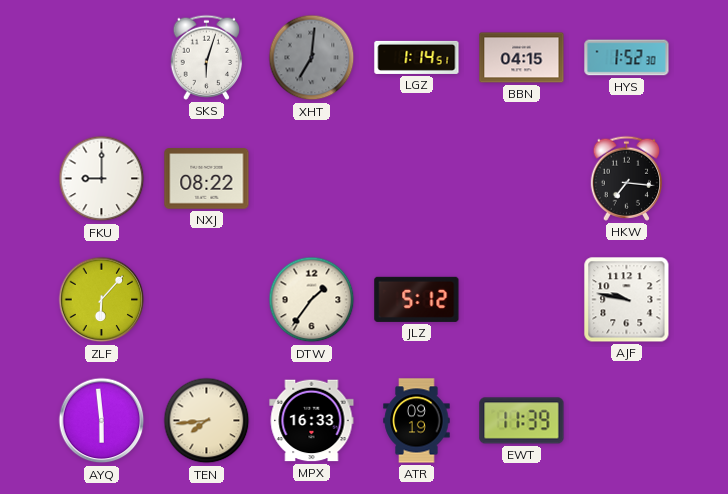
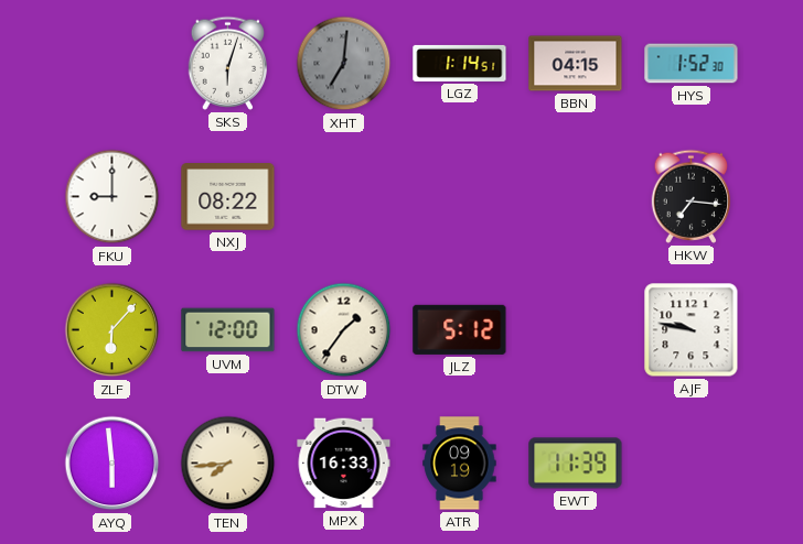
UVM: none -> 12:00
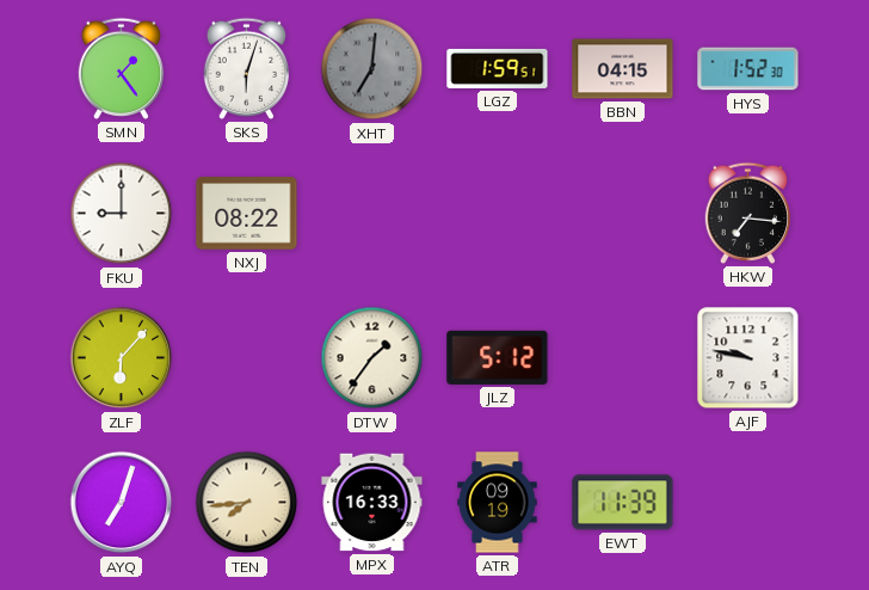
SMN: none -> 1:24
LGZ: 1:14 -> 1:59
UVM: 12:00 -> none
AYQ: 5:59 -> 7:03
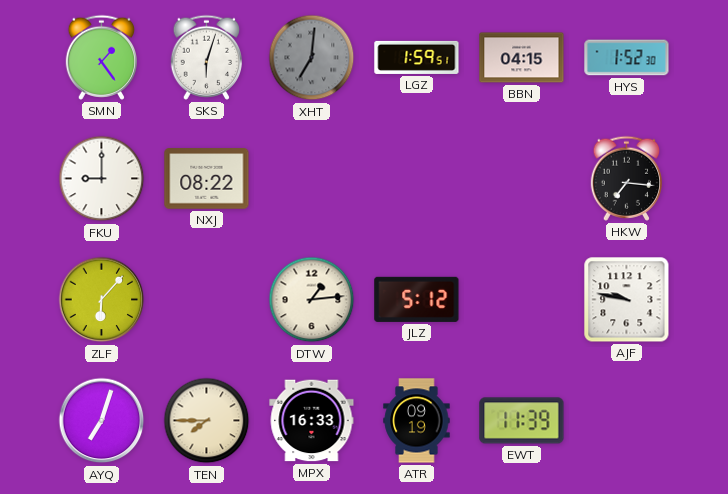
DTW: 1:36 -> 1:14
TEN: 7:44 -> 7:45
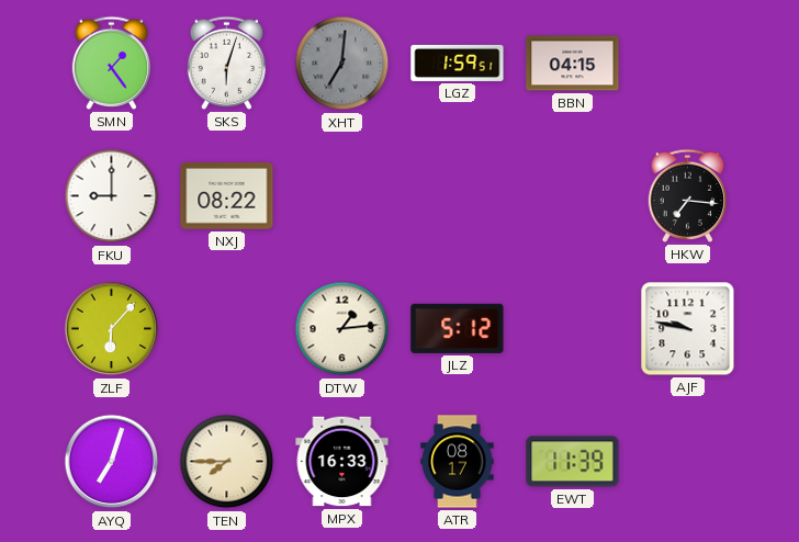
HYS: 1:52 -> none
ATR: 09:19 -> 08:17
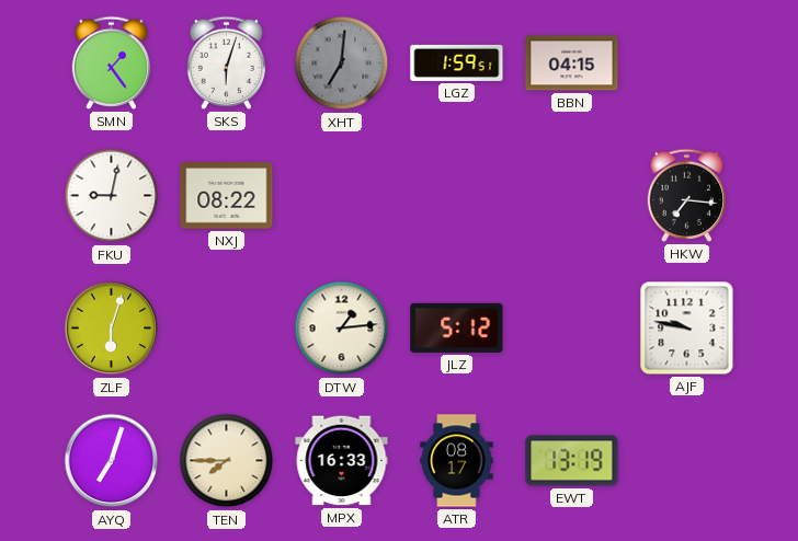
FKU: 9:00 -> 9:02
ZLF: 6:07 -> 6:03
EWT: 11:39 -> 13:19
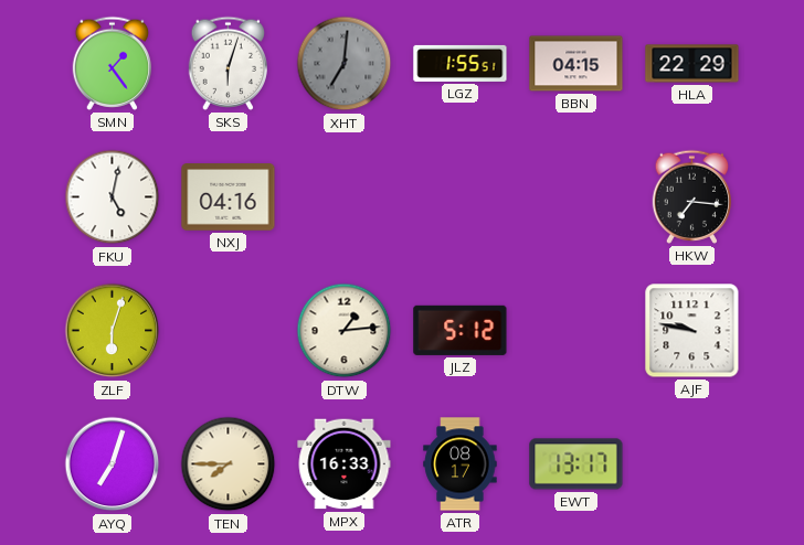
LGZ: 1:59 -> 1:55
HLA: none -> 22:29
FKU: 9:02 -> 5:02
NXJ: 08:22 -> 04:16
EWT: 13:19 -> 13:17
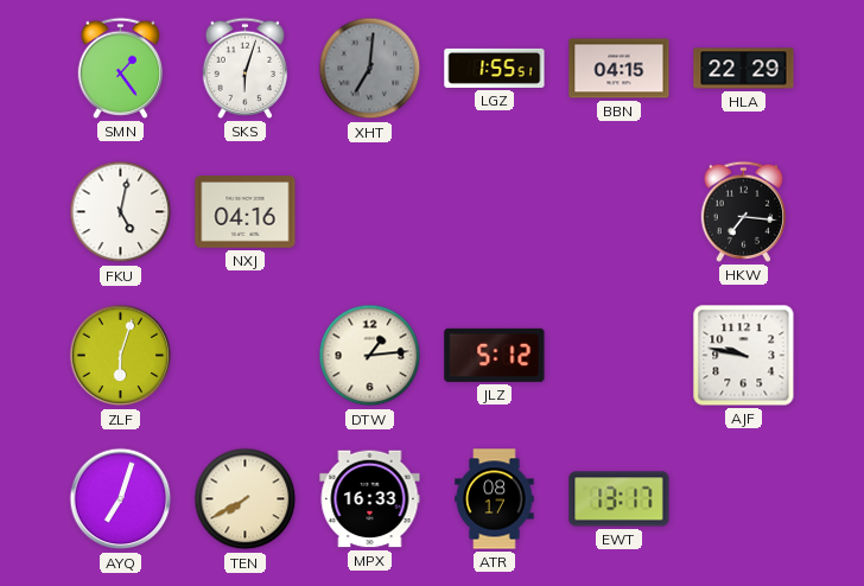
TEN: 7:45 -> 7:40
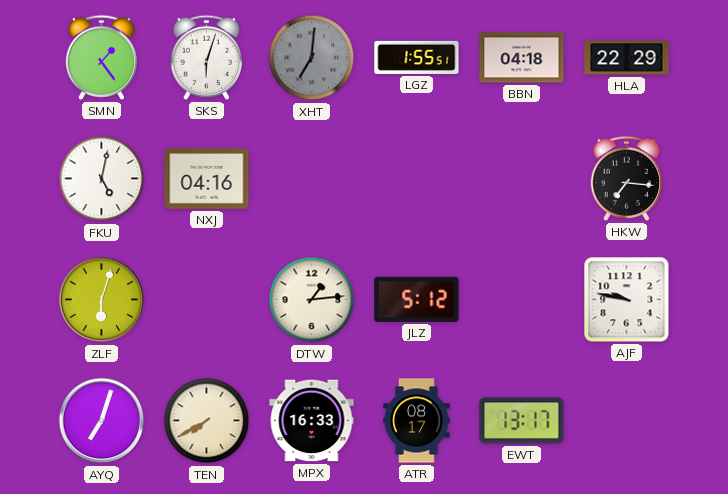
BBN: 04:15 -> 04:18
